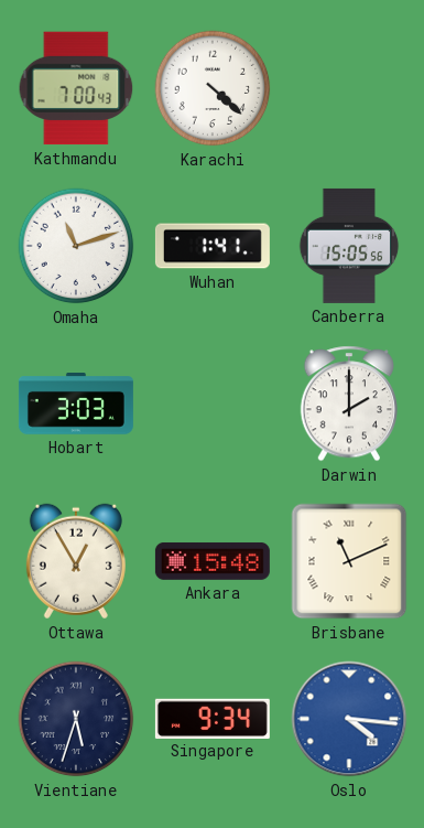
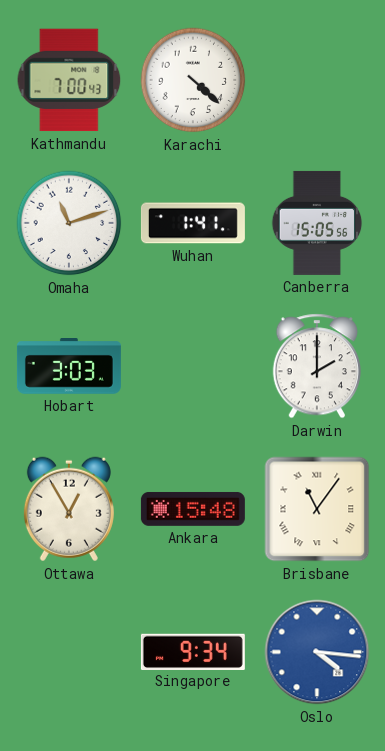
Brisbane: 11:11 -> 11:06
Vientiane: 5:33 -> none
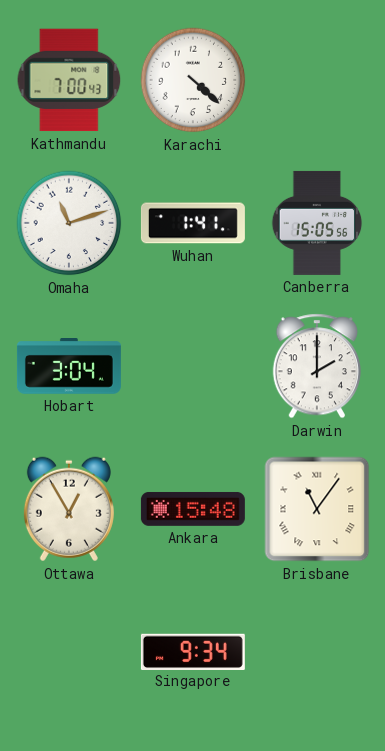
Hobart: 3:03 -> 3:04
Oslo: 4:16 -> none
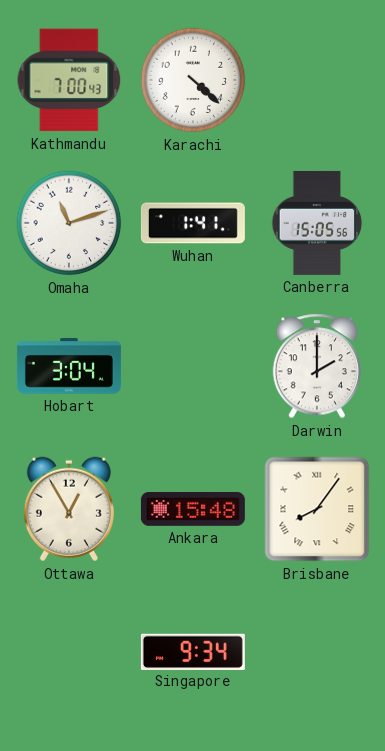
Brisbane: 11:06 -> 8:06
